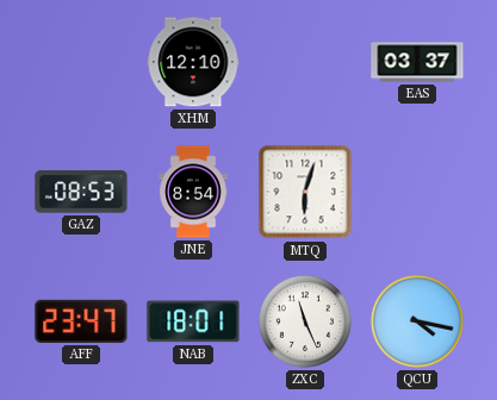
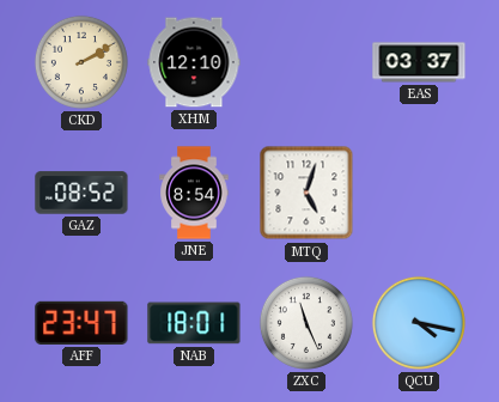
CKD: none -> 2:10
GAZ: 08:53 -> 08:52
MTQ: 6:03 -> 5:03
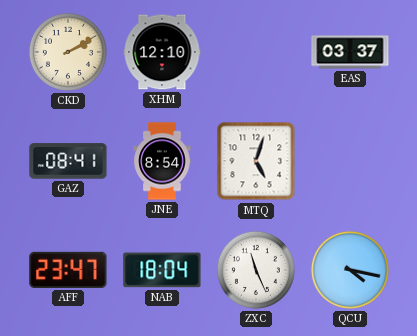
GAZ: 08:52 -> 08:41
NAB: 18:01 -> 18:04
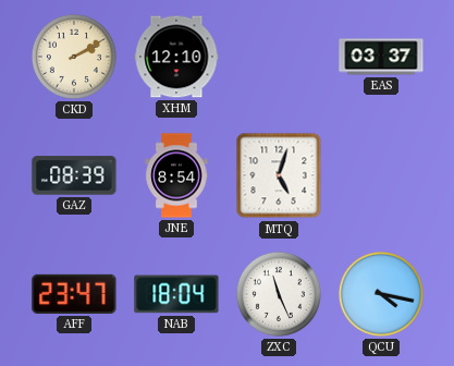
GAZ: 08:41 -> 08:39
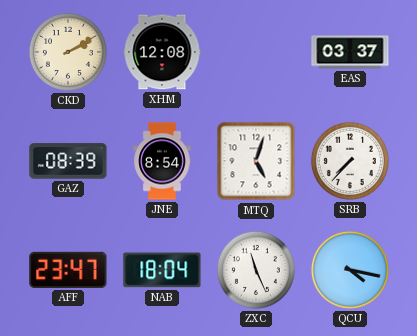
XHM: 12:10 -> 12:08
SRB: none -> 7:37
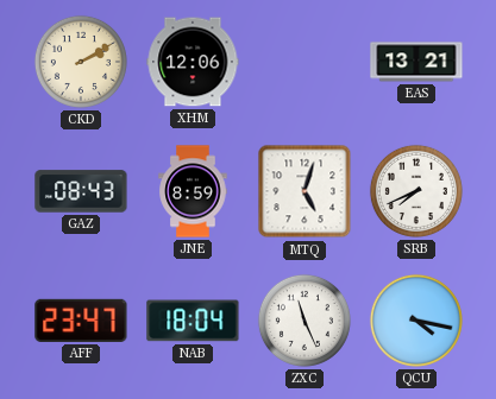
XHM: 12:08 -> 12:06
EAS: 03:37 -> 13:21
GAZ: 08:39 -> 08:43
JNE: 8:54 -> 8:59
SRB: 7:37 -> 7:41
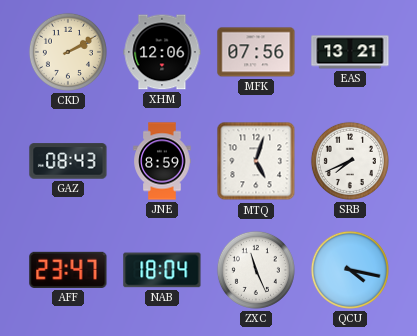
MFK: none -> 07:56
